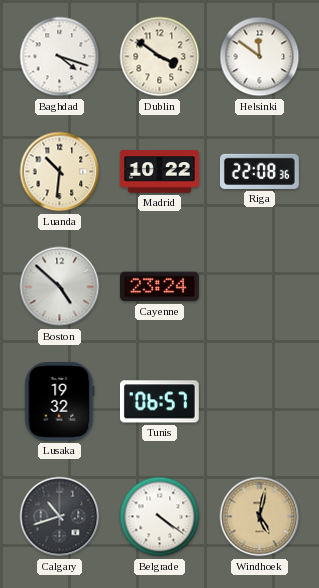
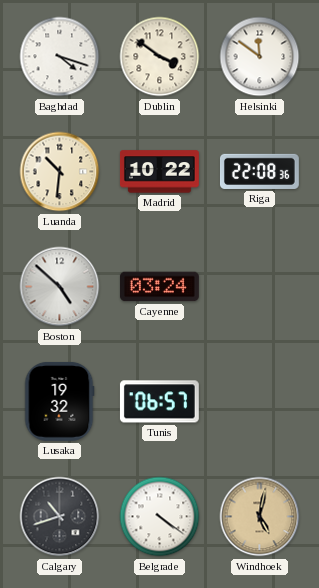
Cayenne: 23:24 -> 03:24
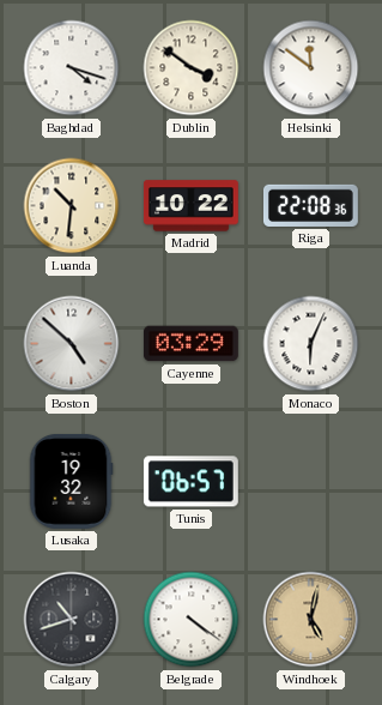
Cayenne: 03:24 -> 03:29
Monaco: none -> 6:04
